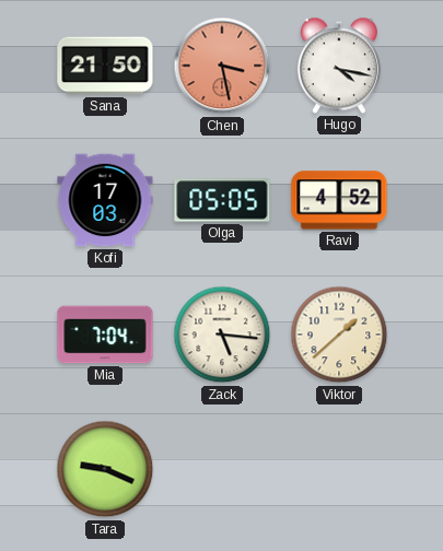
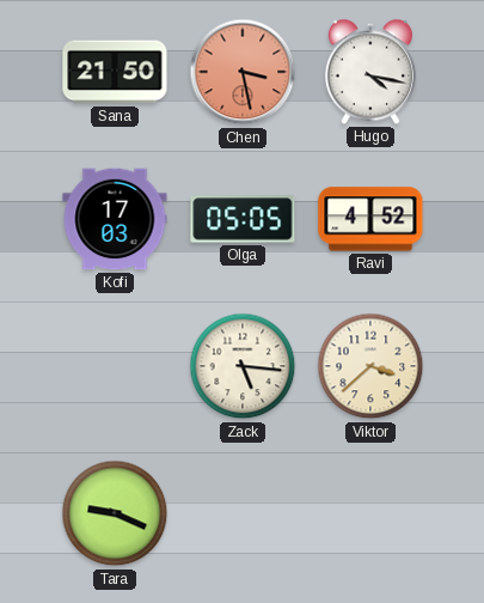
Mia: 7:04 -> none
Viktor: 1:38 -> 3:38
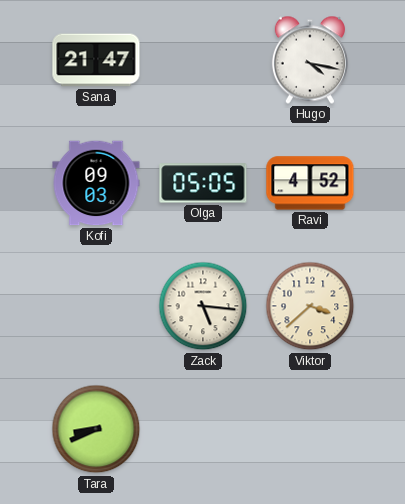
Sana: 21:50 -> 21:47
Chen: 3:28 -> none
Kofi: 17:03 -> 09:03
Tara: 9:19 -> 8:41
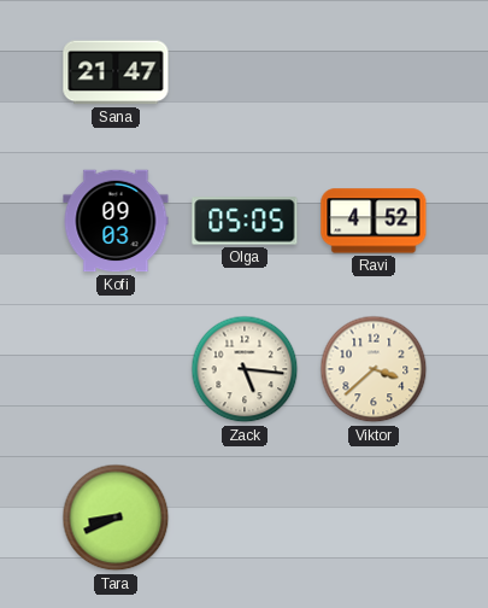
Hugo: 4:17 -> none
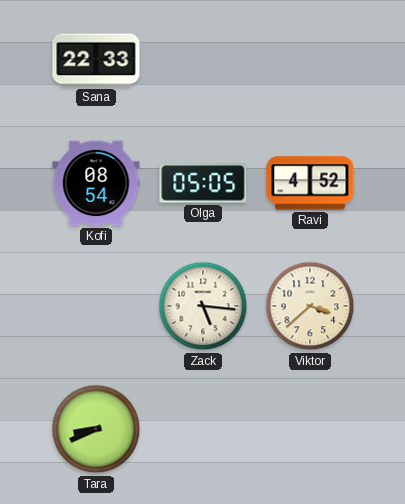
Sana: 21:47 -> 22:33
Kofi: 09:03 -> 08:54
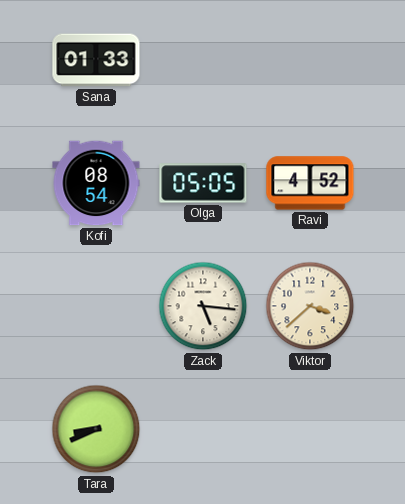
Sana: 22:33 -> 01:33
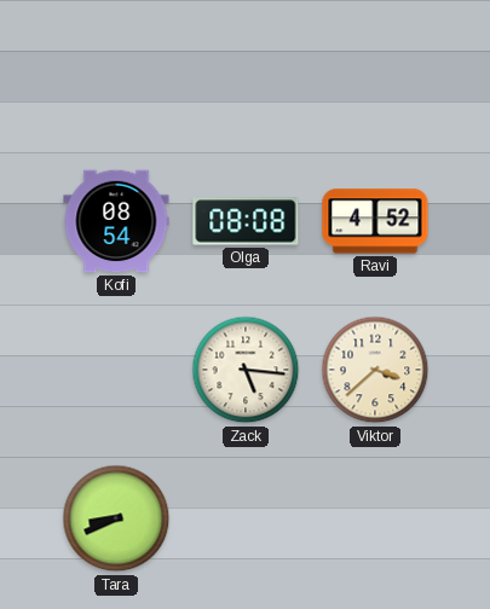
Sana: 01:33 -> none
Olga: 05:05 -> 08:08
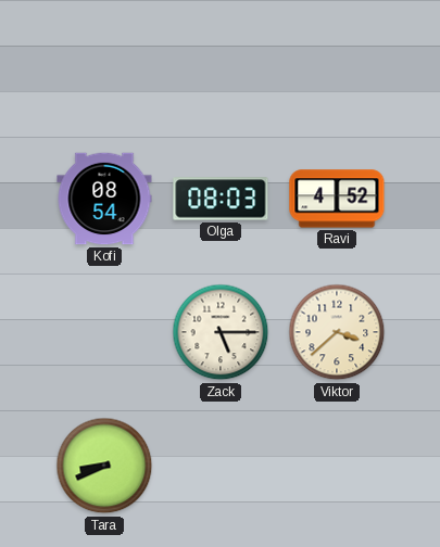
Olga: 08:08 -> 08:03
Zack: 5:16 -> 5:15
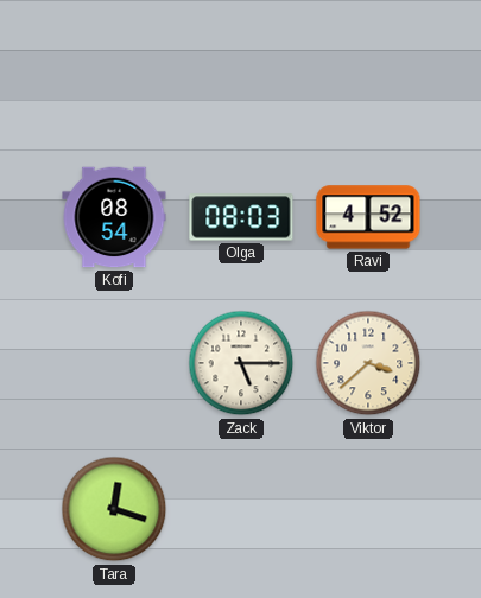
Tara: 8:41 -> 12:18
